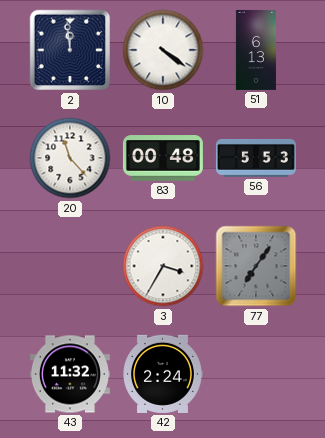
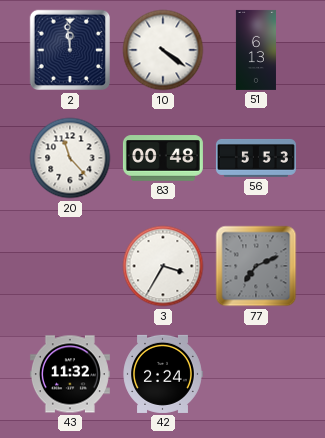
77: 7:06 -> 7:11
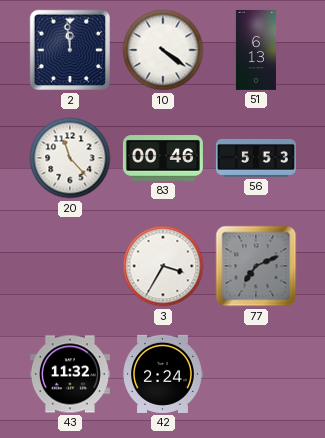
83: 00:48 -> 00:46
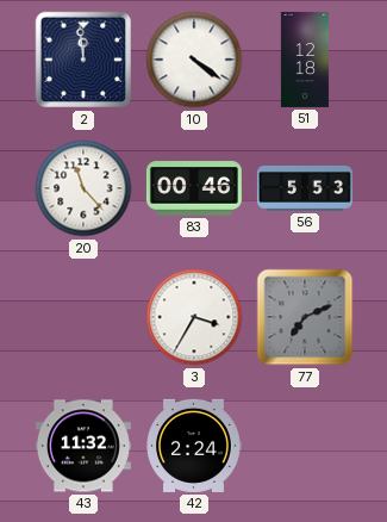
51: 6:13 -> 12:18
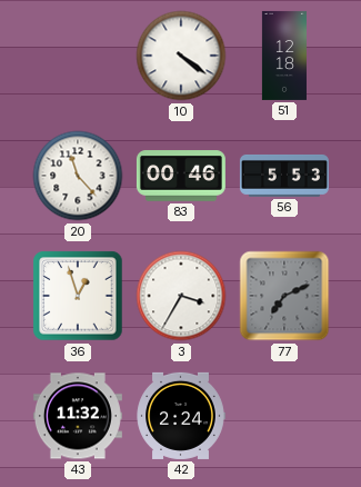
2: 11:59 -> none
36: none -> 12:57
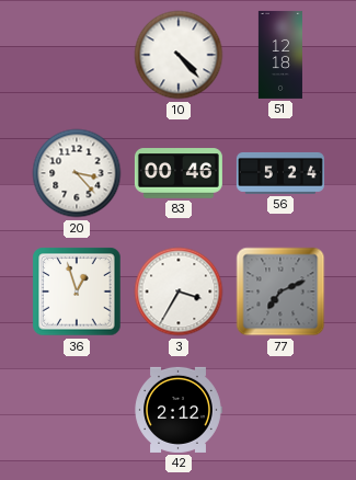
10: 4:21 -> 4:23
20: 11:23 -> 3:23
56: 5:53 -> 5:24
43: 11:32 -> none
42: 2:24 -> 2:12
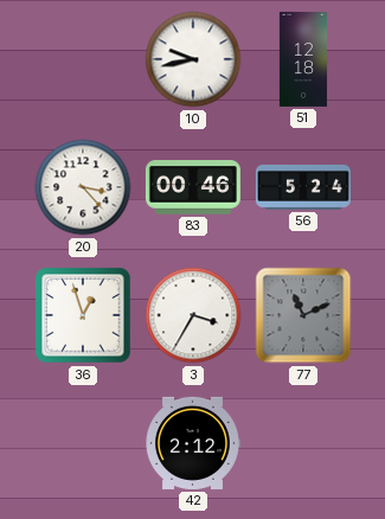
10: 4:23 -> 9:43
77: 7:11 -> 11:11
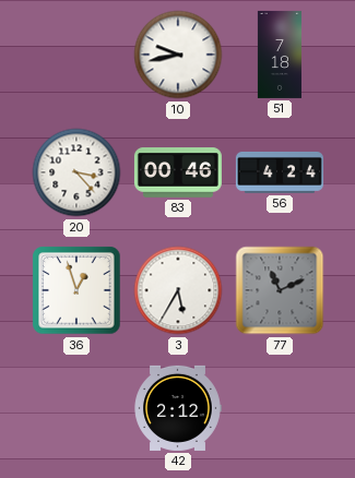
51: 12:18 -> 7:18
56: 5:24 -> 4:24
3: 3:35 -> 5:35
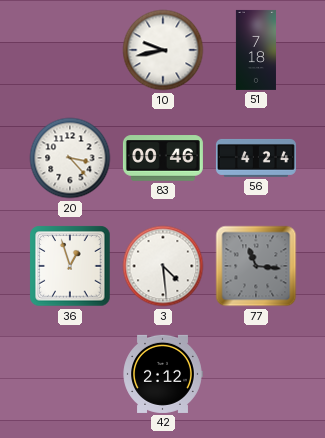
3: 5:35 -> 4:29
77: 11:11 -> 11:16
